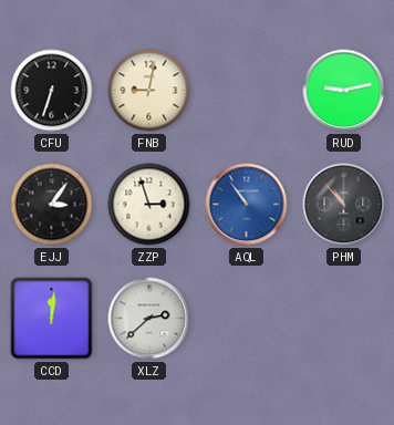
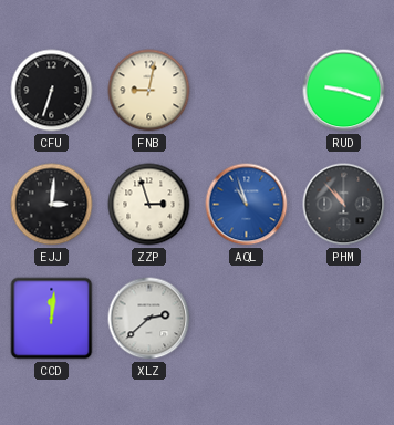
RUD: 9:13 -> 9:18
EJJ: 3:06 -> 3:01
AQL: 10:54 -> 10:57
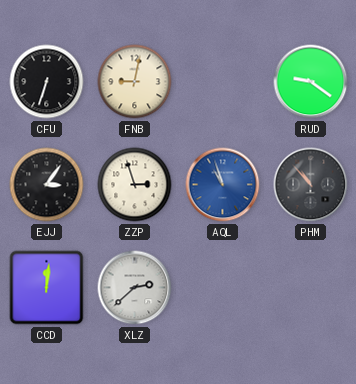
RUD: 9:18 -> 9:21
EJJ: 3:01 -> 3:06
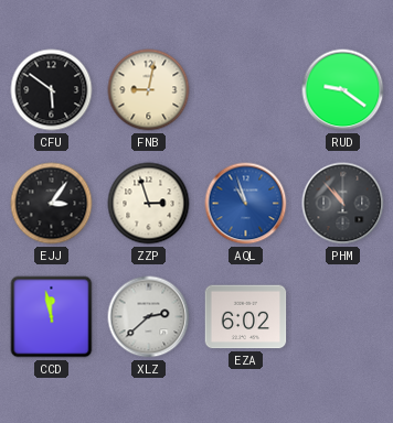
CFU: 6:33 -> 5:51
CCD: 12:01 -> 11:58
EZA: none -> 6:02
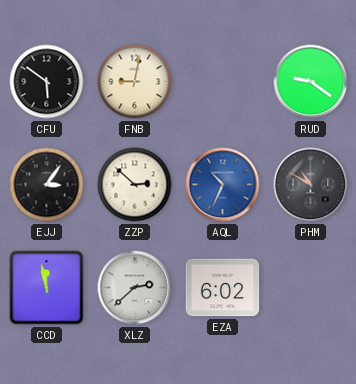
ZZP: 2:57 -> 2:52
AQL: 10:57 -> 10:34
PHM: 10:53 -> 10:50
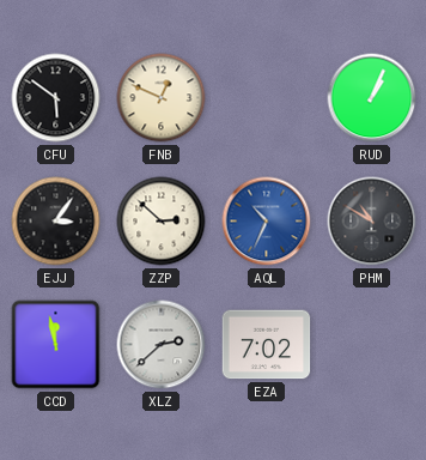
FNB: 9:02 -> 12:49
RUD: 9:21 -> 1:04
EZA: 6:02 -> 7:02
